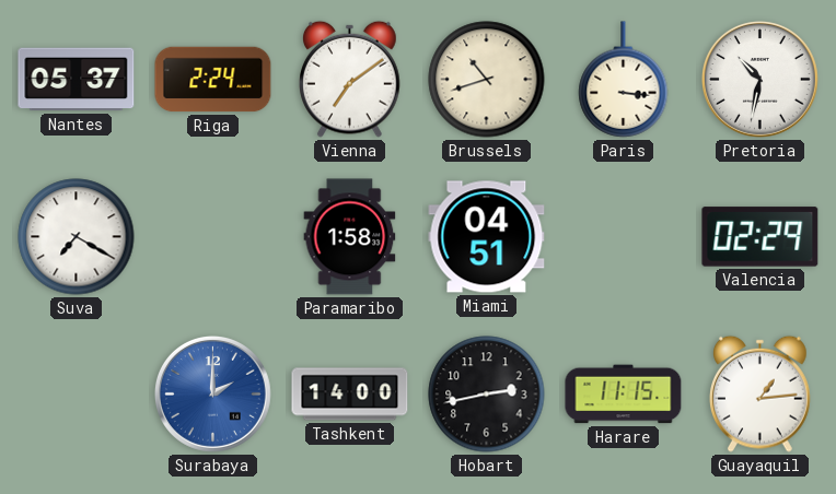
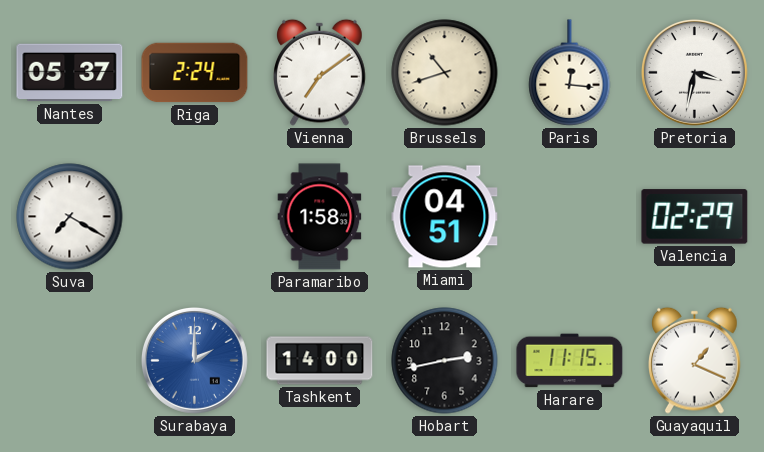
Paris: 3:16 -> 12:16
Pretoria: 10:32 -> 3:32
Guayaquil: 1:14 -> 1:19
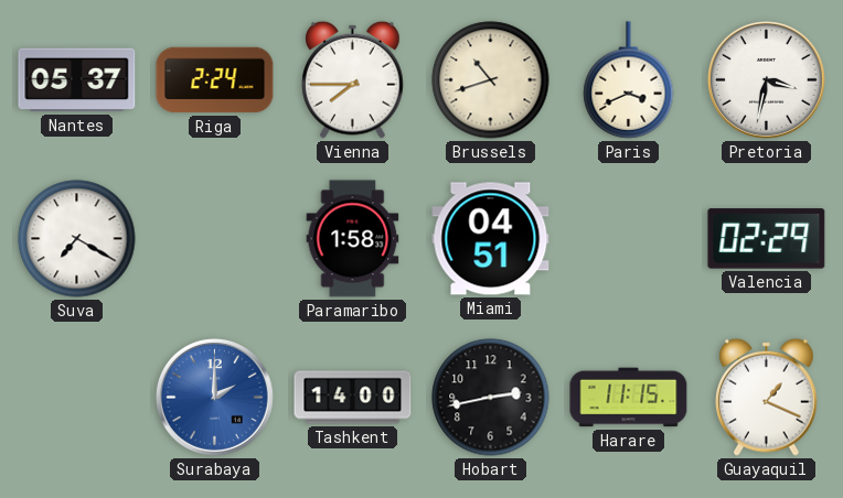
Vienna: 7:09 -> 7:45
Paris: 12:16 -> 3:41
